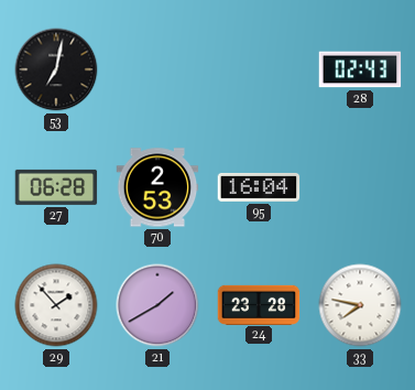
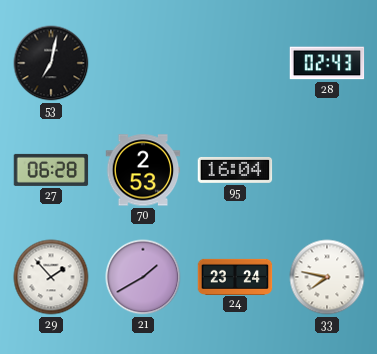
24: 23:28 -> 23:24
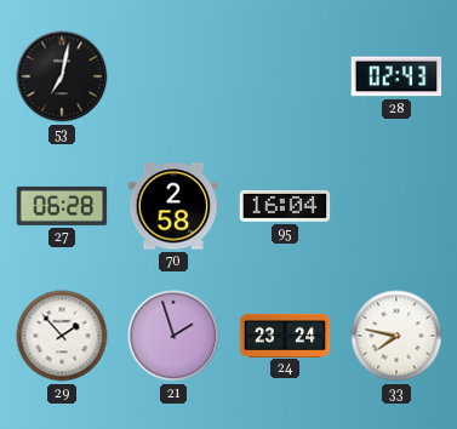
70: 2:53 -> 2:58
21: 1:40 -> 1:57
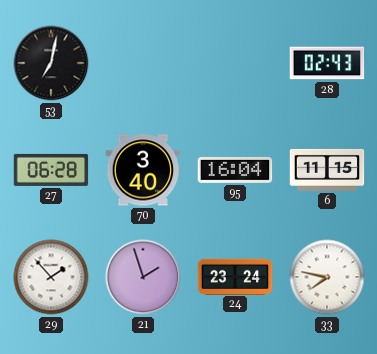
70: 2:58 -> 3:40
6: none -> 11:15
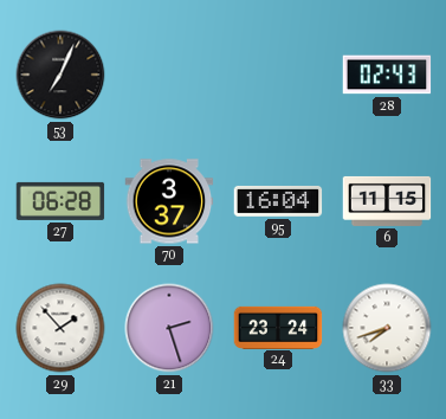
53: 7:02 -> 7:04
70: 3:40 -> 3:37
21: 1:57 -> 2:27
33: 7:47 -> 7:42
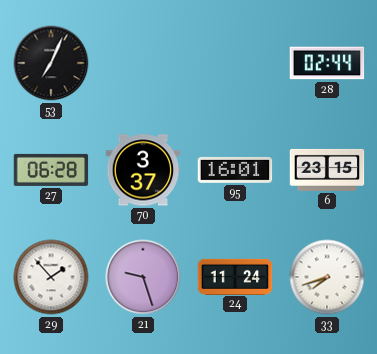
28: 02:43 -> 02:44
95: 16:04 -> 16:01
6: 11:15 -> 23:15
21: 2:27 -> 9:27
24: 23:24 -> 11:24
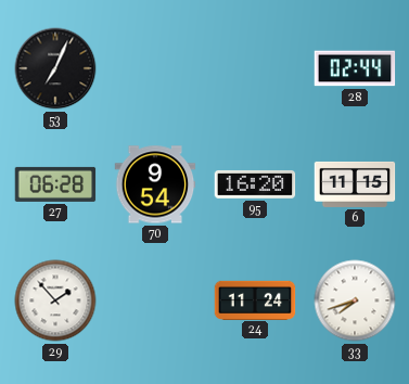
70: 3:37 -> 9:54
95: 16:01 -> 16:20
6: 23:15 -> 11:15
21: 9:27 -> none
